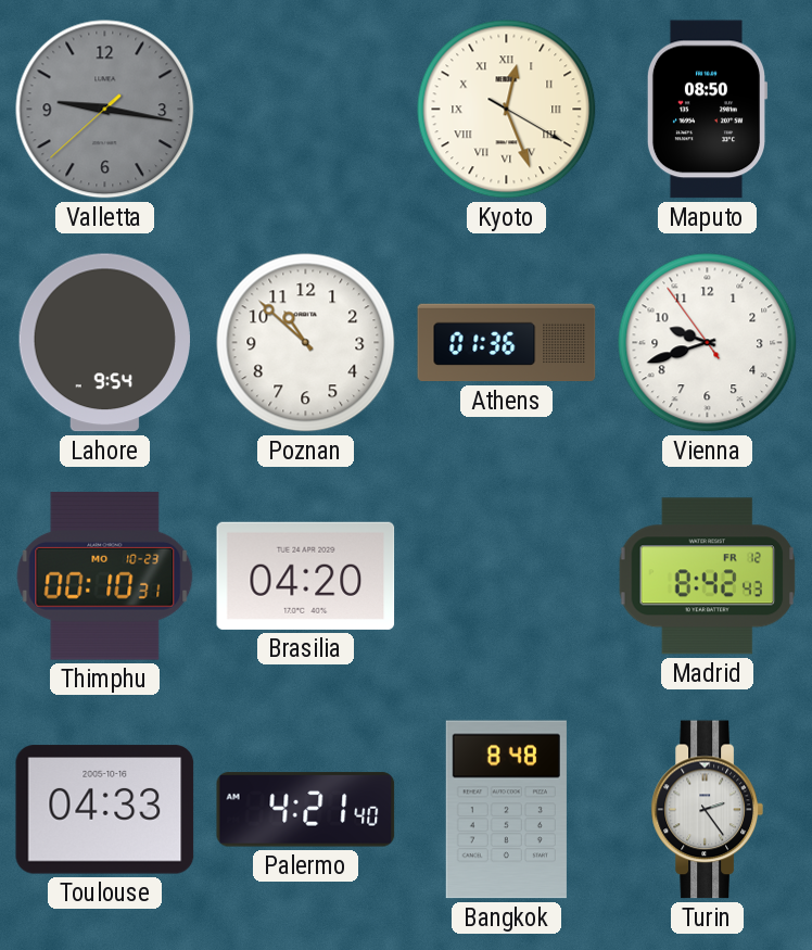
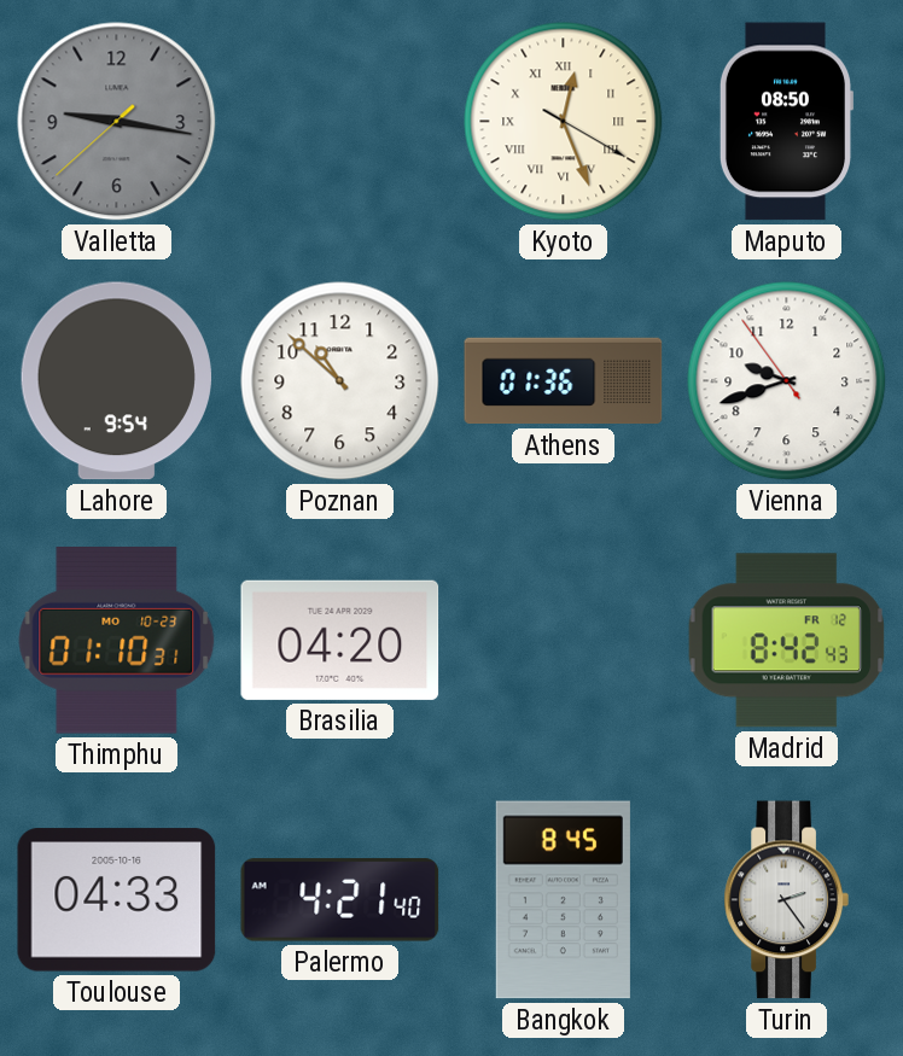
Thimphu: 00:10 -> 01:10
Bangkok: 8:48 -> 8:45
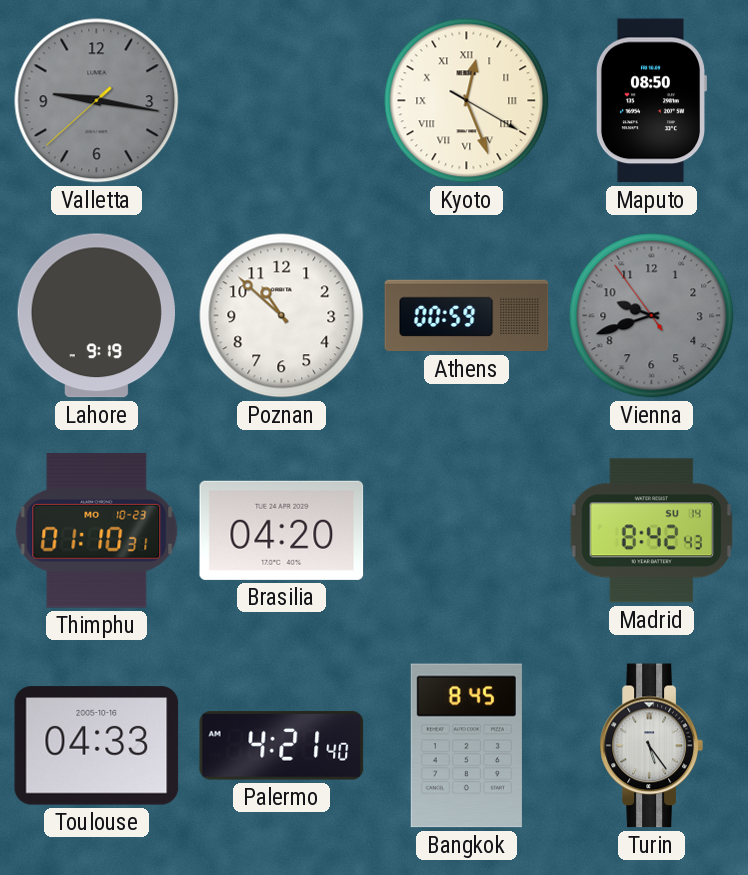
Lahore: 9:54 -> 9:19
Athens: 01:36 -> 00:59
Vienna dial: white -> grey
Madrid date: FR 12 -> SU 14
Turin: 2:24 -> 5:24
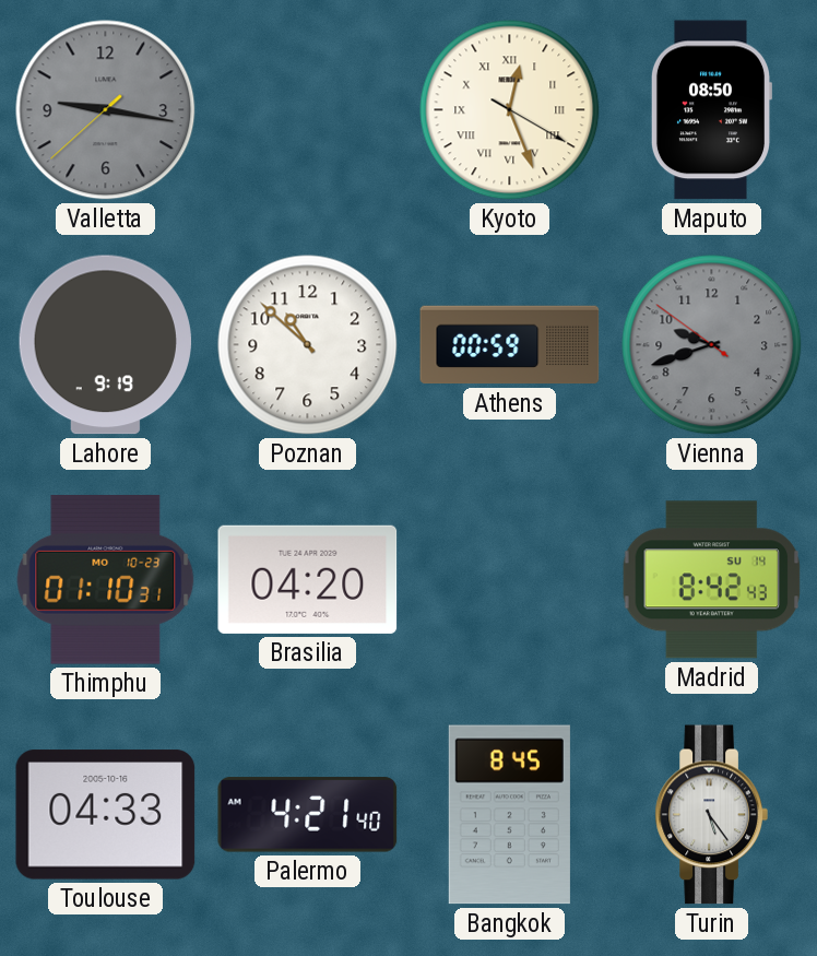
Vienna: 9:41:54 -> 9:41:51
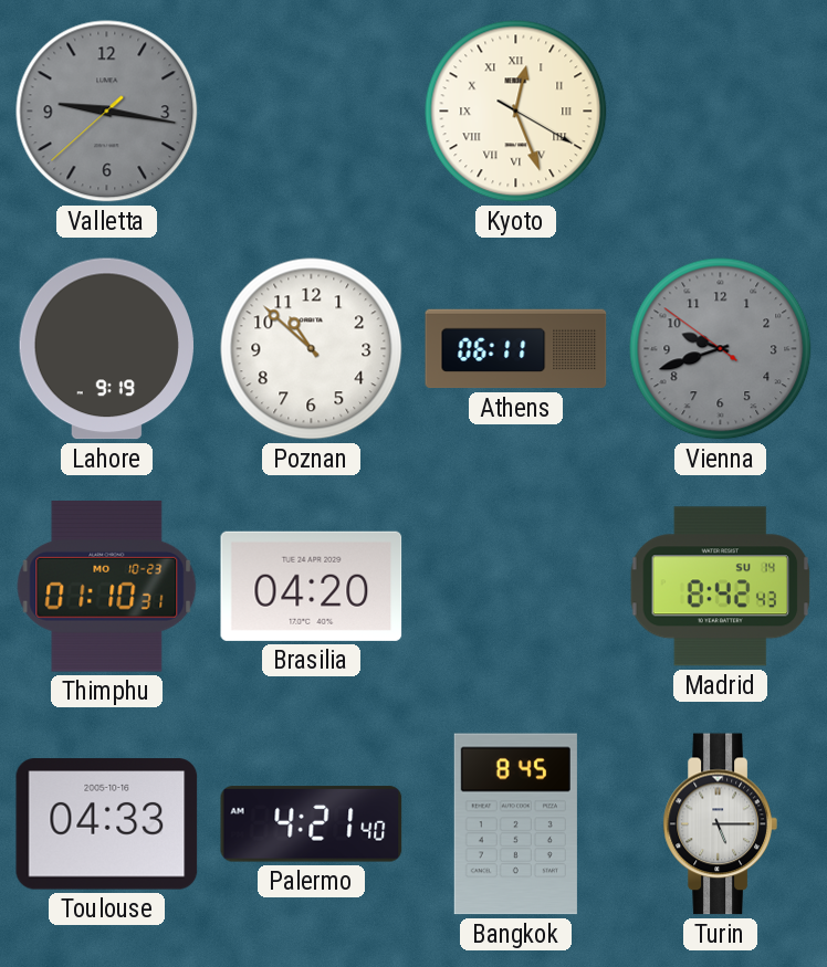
Maputo: 08:50 -> none
Athens: 00:59 -> 06:11
Turin: 5:24 -> 5:15
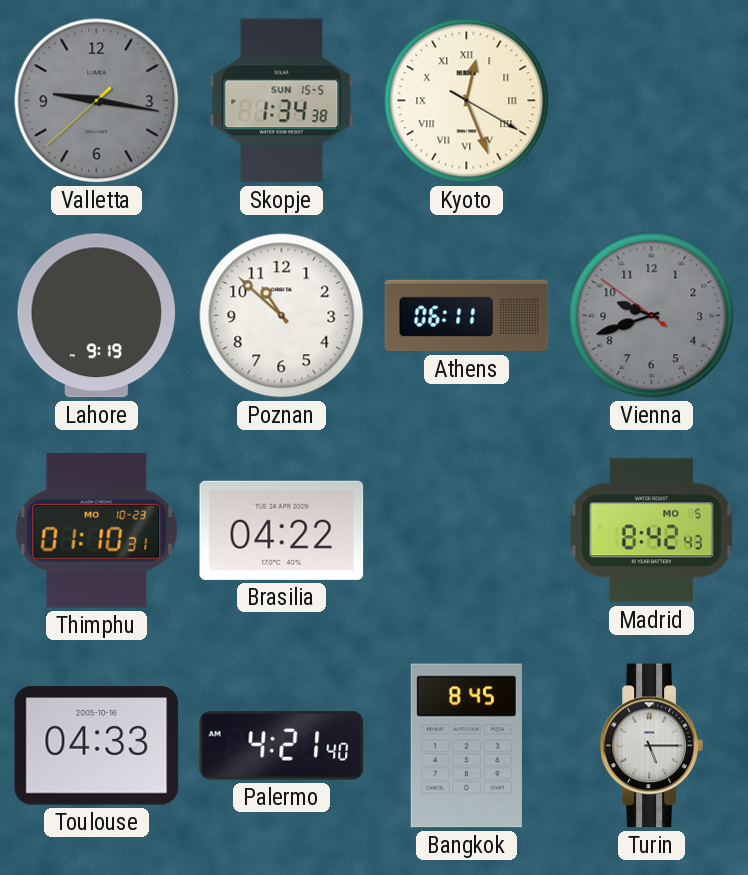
Skopje: none -> 1:34
Brasilia: 04:20 -> 04:22
Madrid date: SU 14 -> MO 5
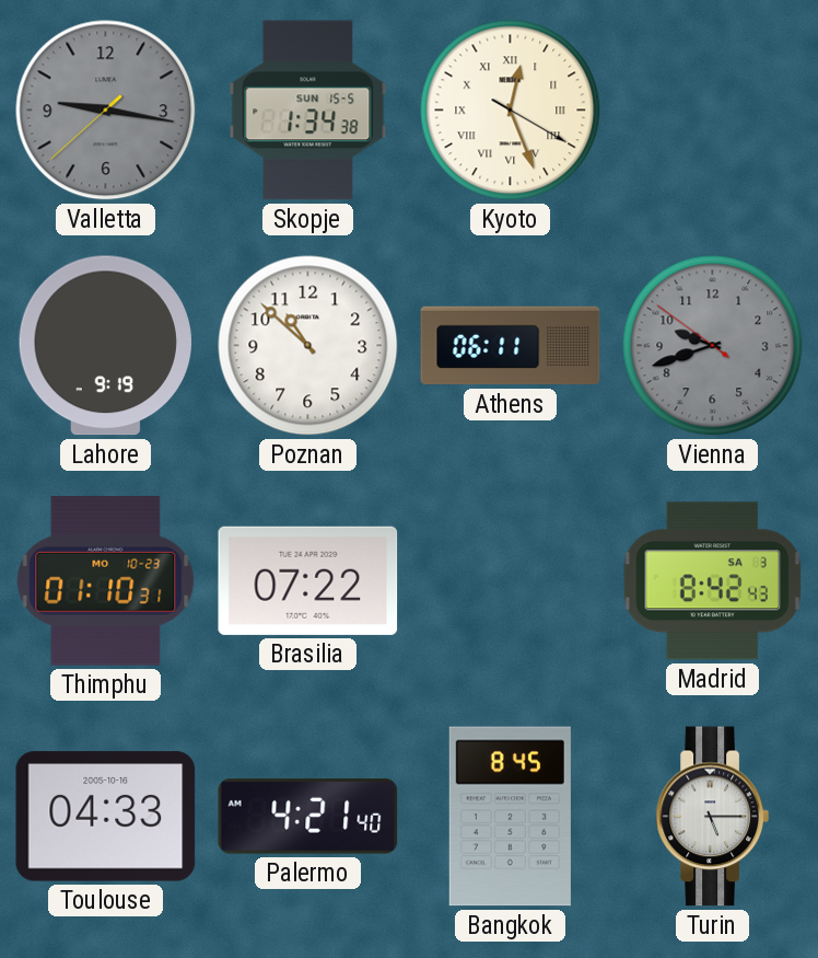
Brasilia: 04:22 -> 07:22
Madrid date: MO 5 -> SA 3
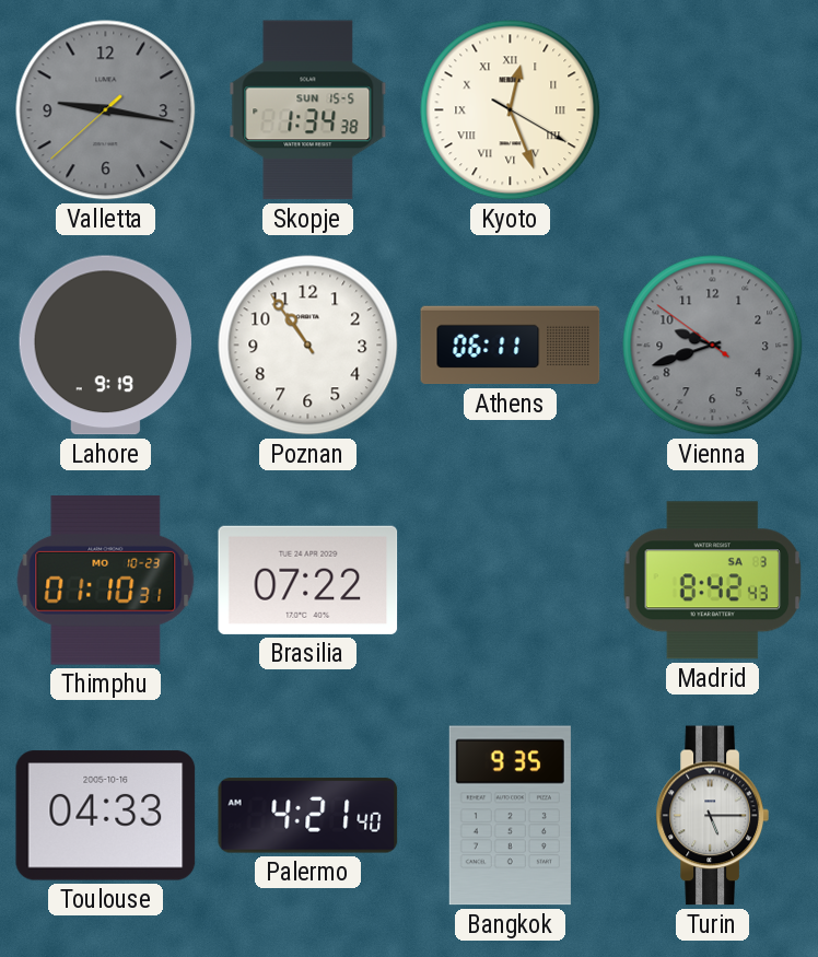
Poznan: 10:52 -> 10:54
Bangkok: 8:45 -> 9:35
